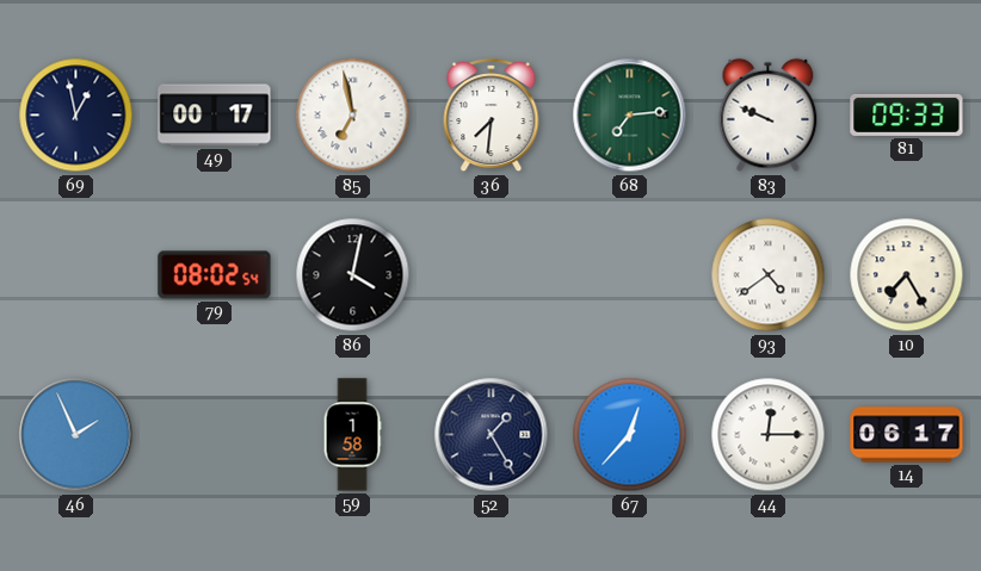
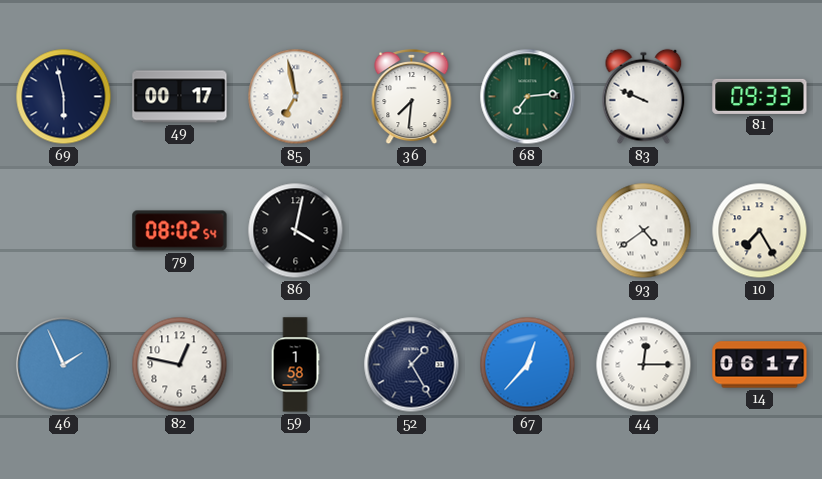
69: 12:58 -> 5:58
82: none -> 12:47
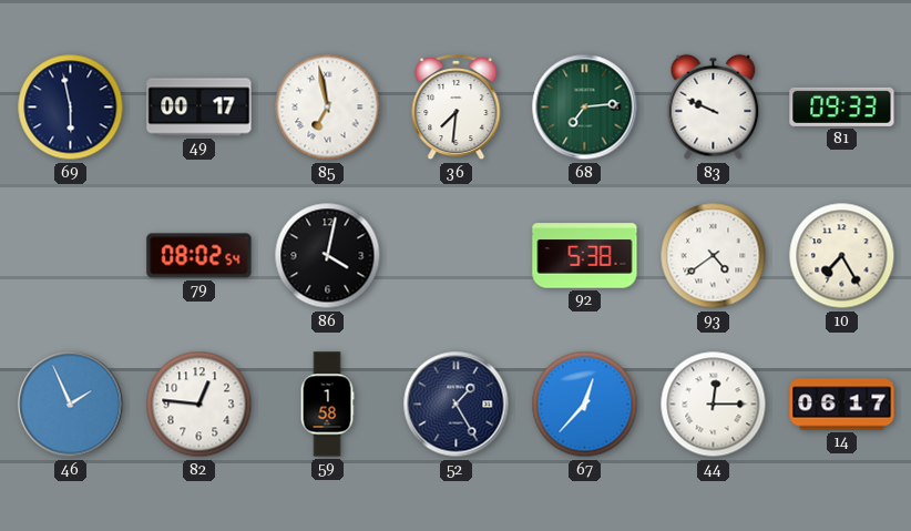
92: none -> 5:38
82: 12:47 -> 12:46
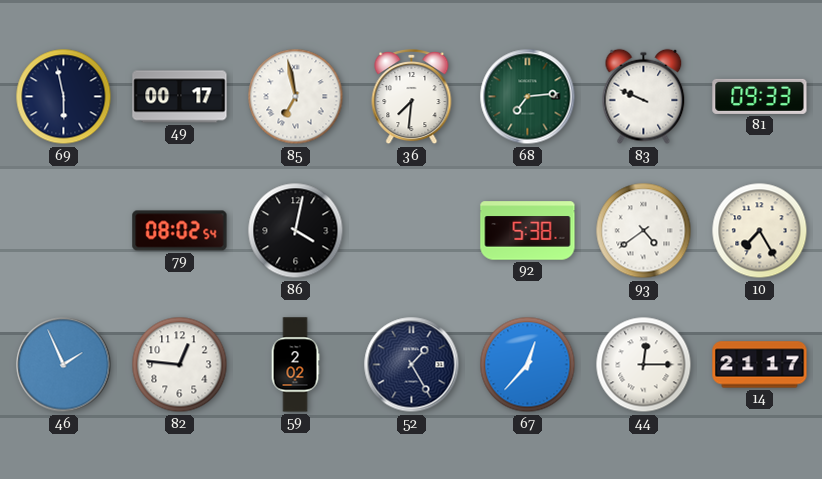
59: 1:58 -> 2:02
14: 06:17 -> 21:17
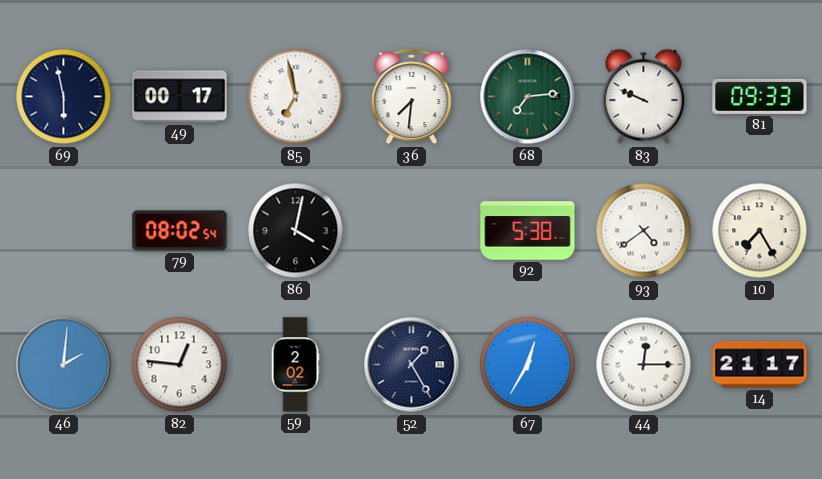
46: 1:56 -> 2:01
67: 12:37 -> 12:35
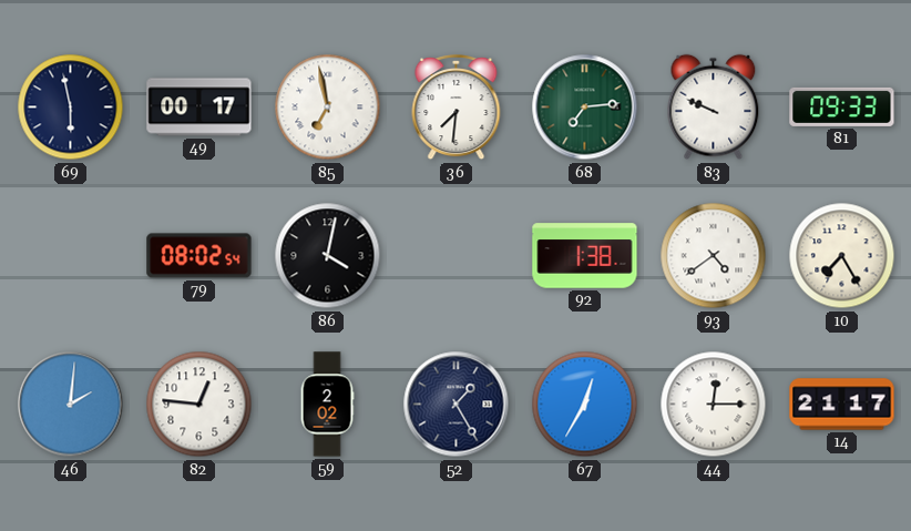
92: 5:38 -> 1:38
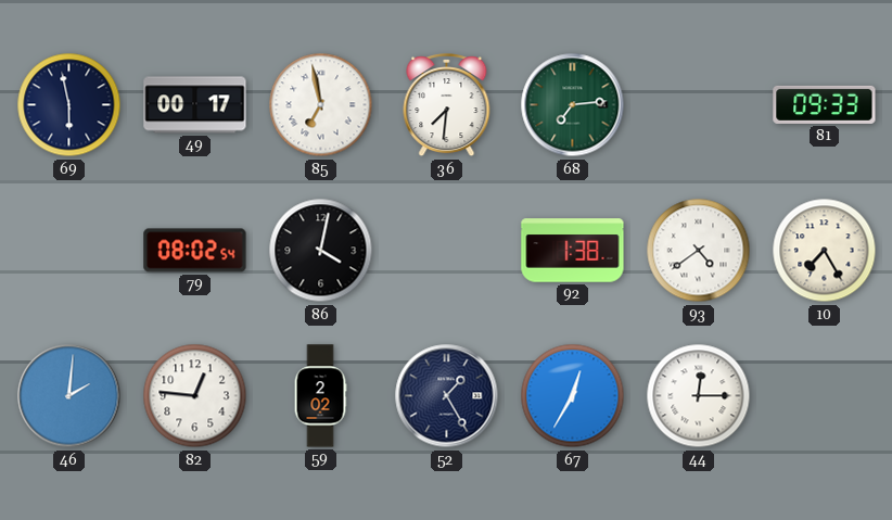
83: 9:49 -> none
14: 21:17 -> none
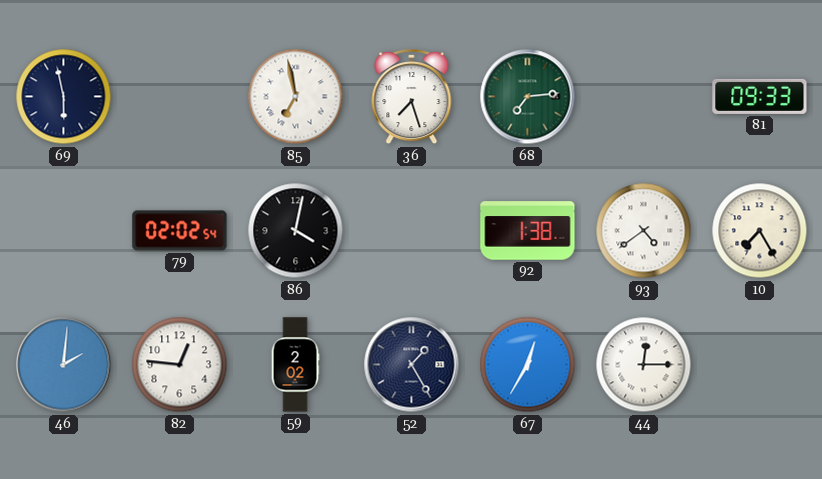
49: 00:17 -> none
36: 7:31 -> 7:27
79: 08:02 -> 02:02
